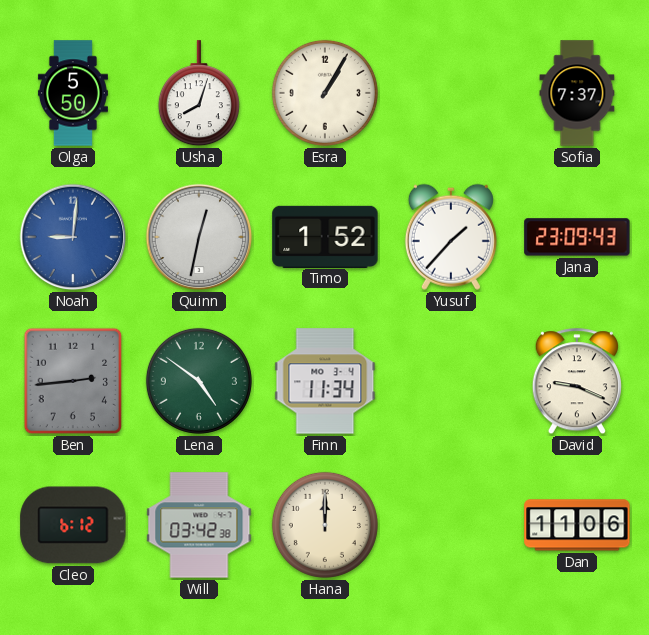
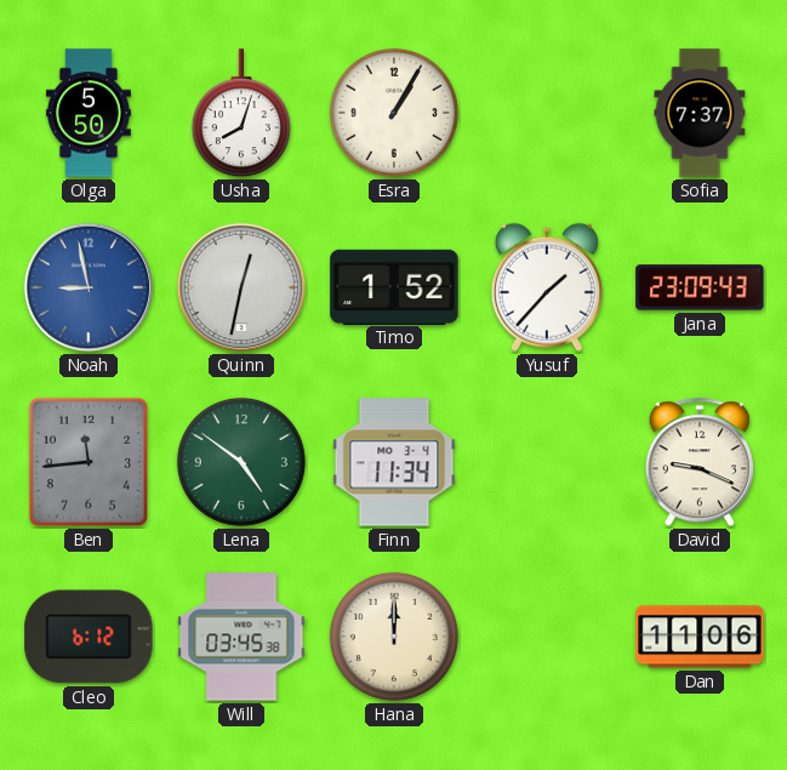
Noah: 9:01 -> 8:58
Ben: 2:44 -> 11:44
Will: 03:42 -> 03:45
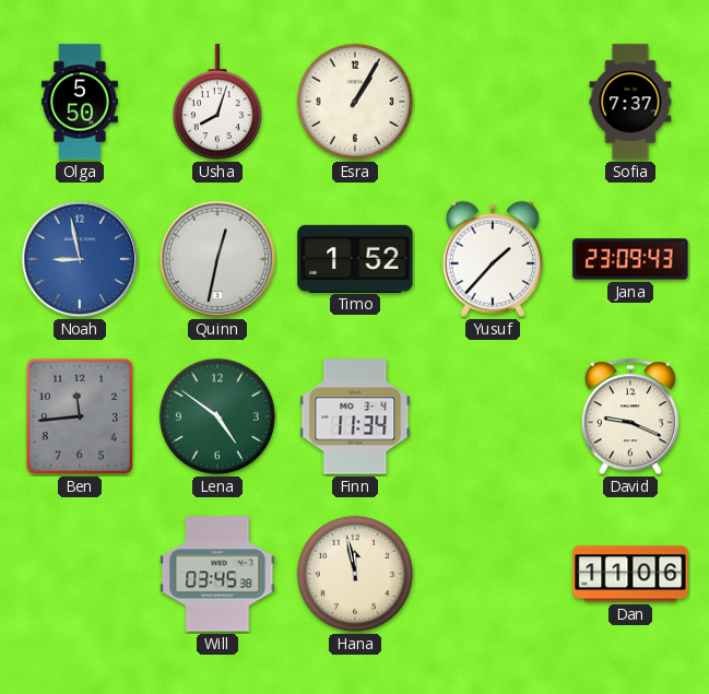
Cleo: 6:12 -> none
Hana: 12:00 -> 11:58
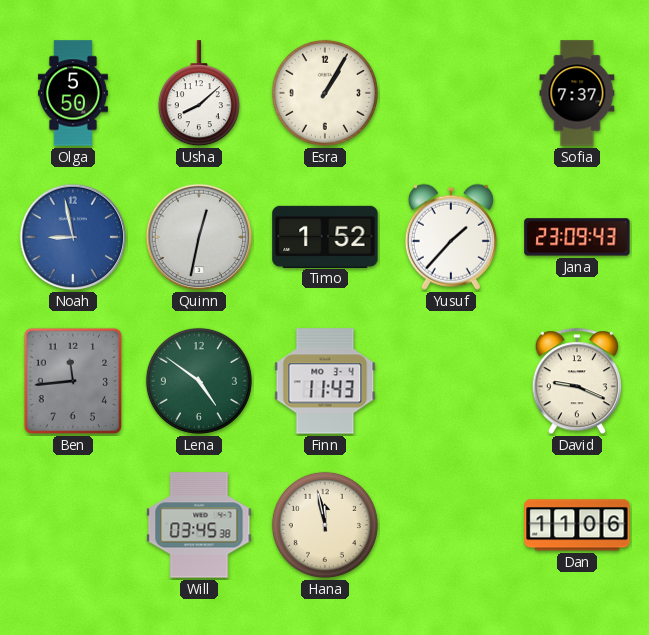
Usha: 8:03 -> 8:08
Finn: 11:34 -> 11:43
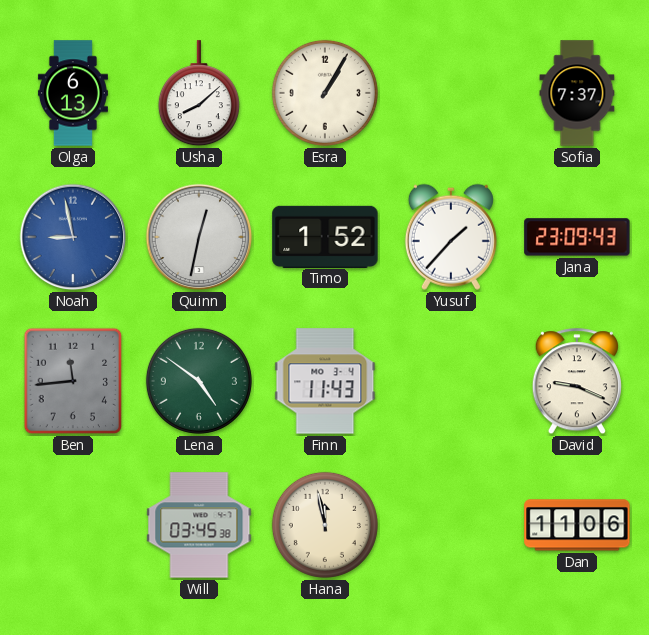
Olga: 5:50 -> 6:13
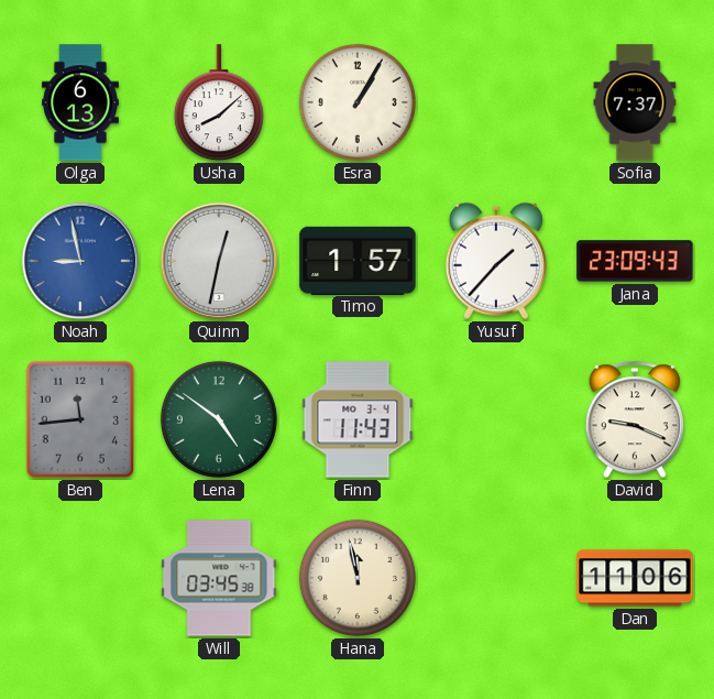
Timo: 1:52 -> 1:57
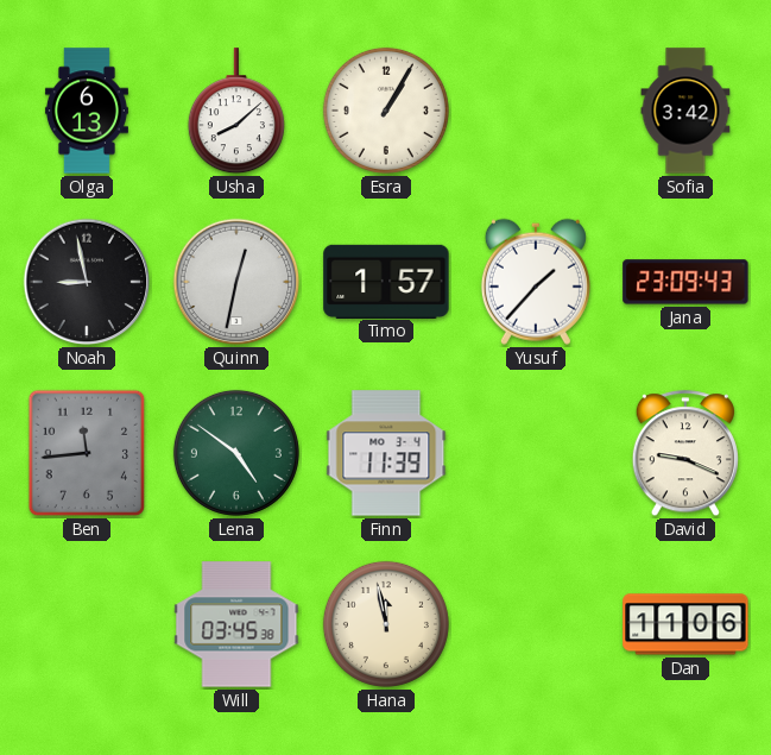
Sofia: 7:37 -> 3:42
Noah dial: blue -> black
Finn: 11:43 -> 11:39
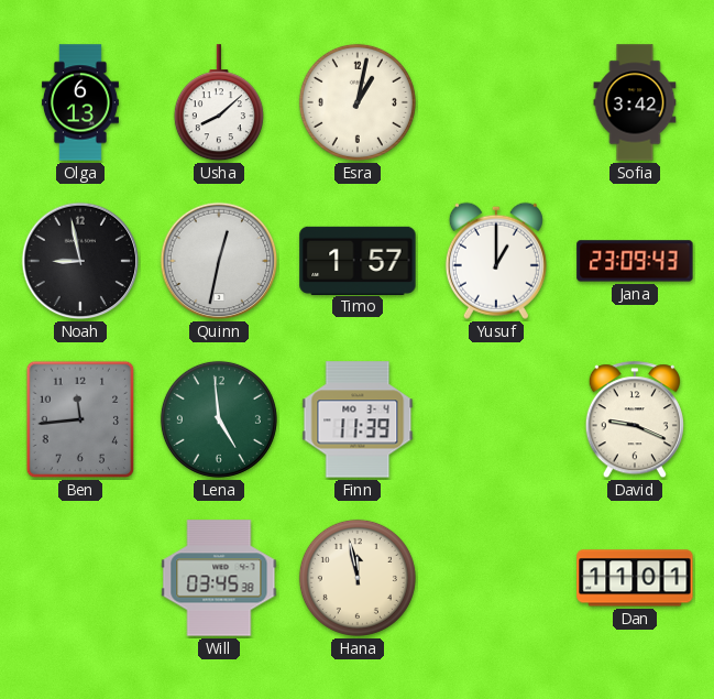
Esra: 1:05 -> 1:02
Yusuf: 1:37 -> 1:00
Lena: 4:51 -> 4:59
Dan: 11:06 -> 11:01
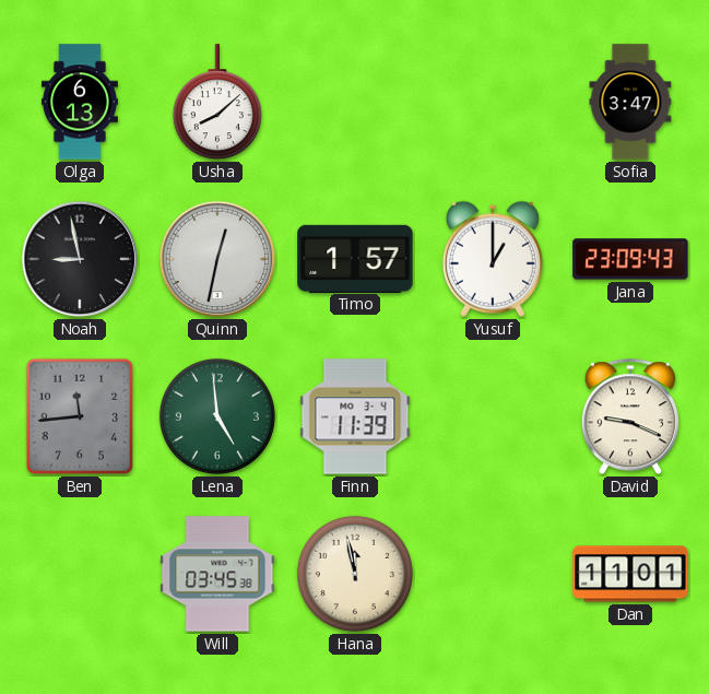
Esra: 1:02 -> none
Sofia: 3:42 -> 3:47
